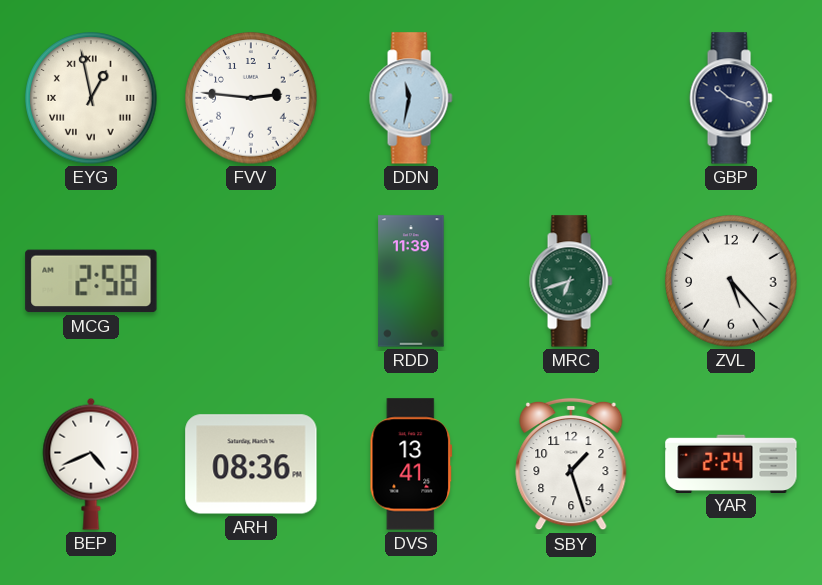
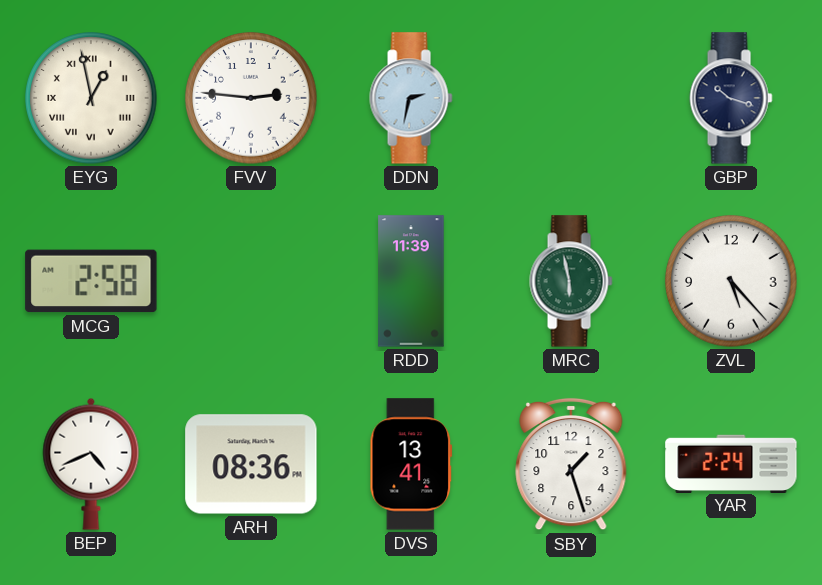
DDN: 11:32 -> 2:32
MRC: 6:42 -> 5:58
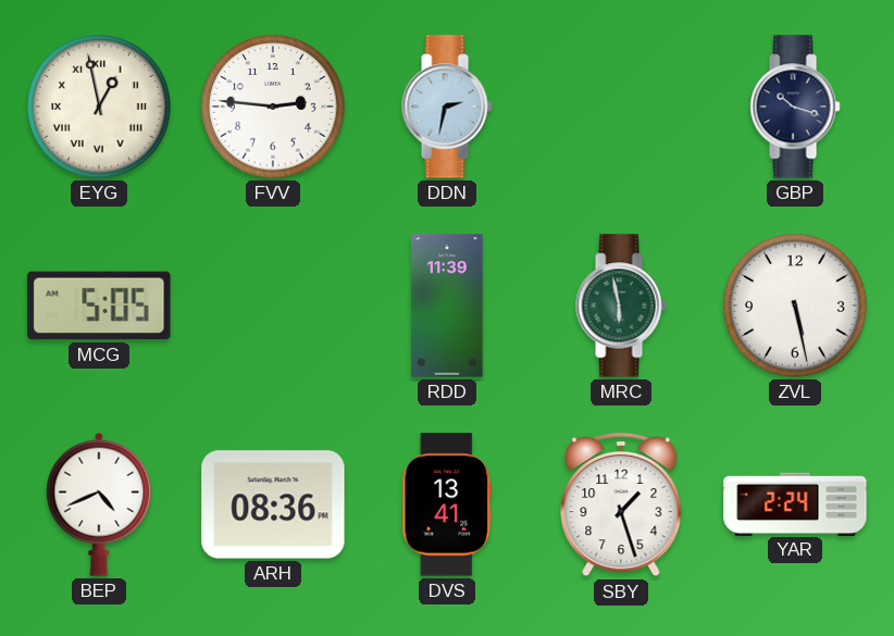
MCG: 2:58 -> 5:05
ZVL: 5:23 -> 5:28
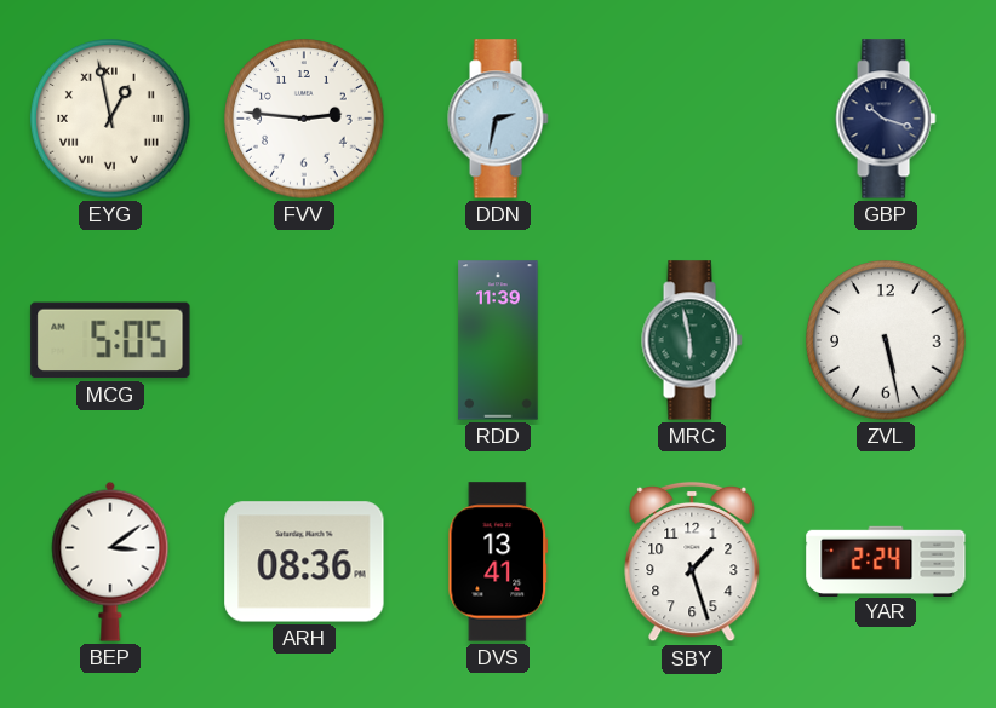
BEP: 4:41 -> 3:09
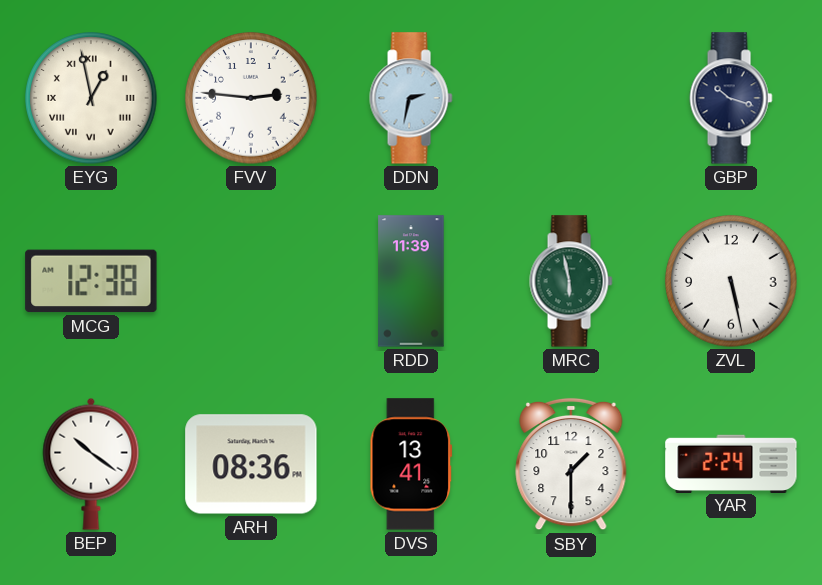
MCG: 5:05 -> 12:38
BEP: 3:09 -> 10:21
SBY: 1:27 -> 1:30
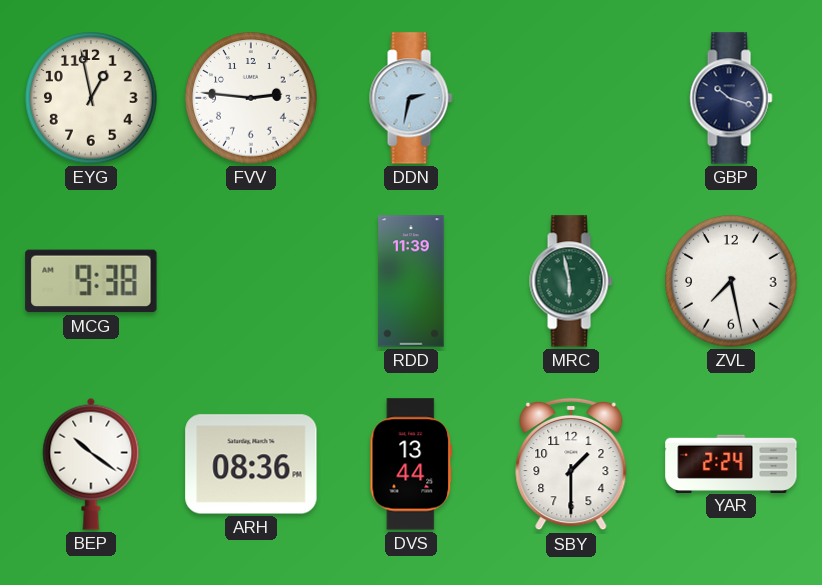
EYG numerals: Roman -> Arabic
MCG: 12:38 -> 9:38
ZVL: 5:28 -> 7:28
DVS: 13:41 -> 13:44
